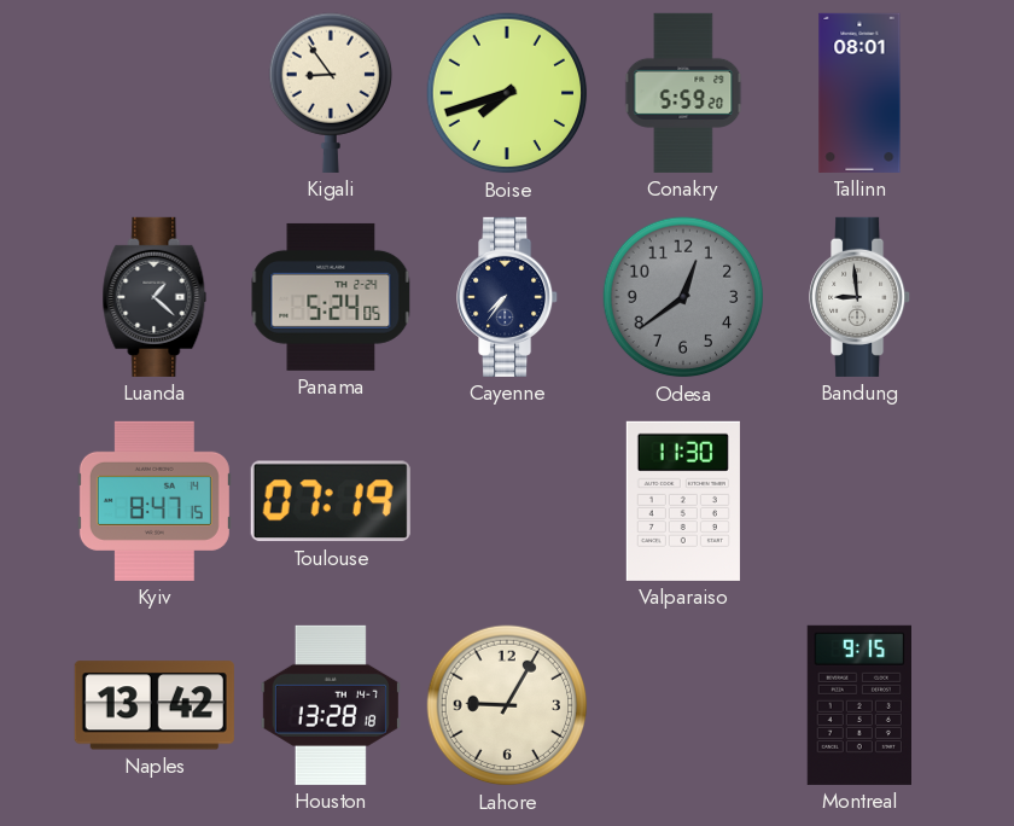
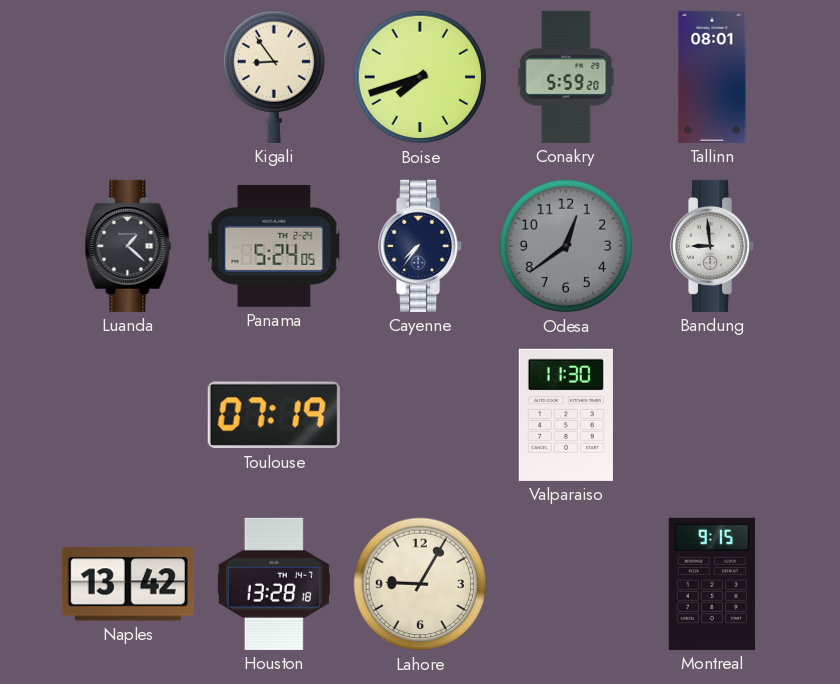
Kyiv: 8:47 -> none
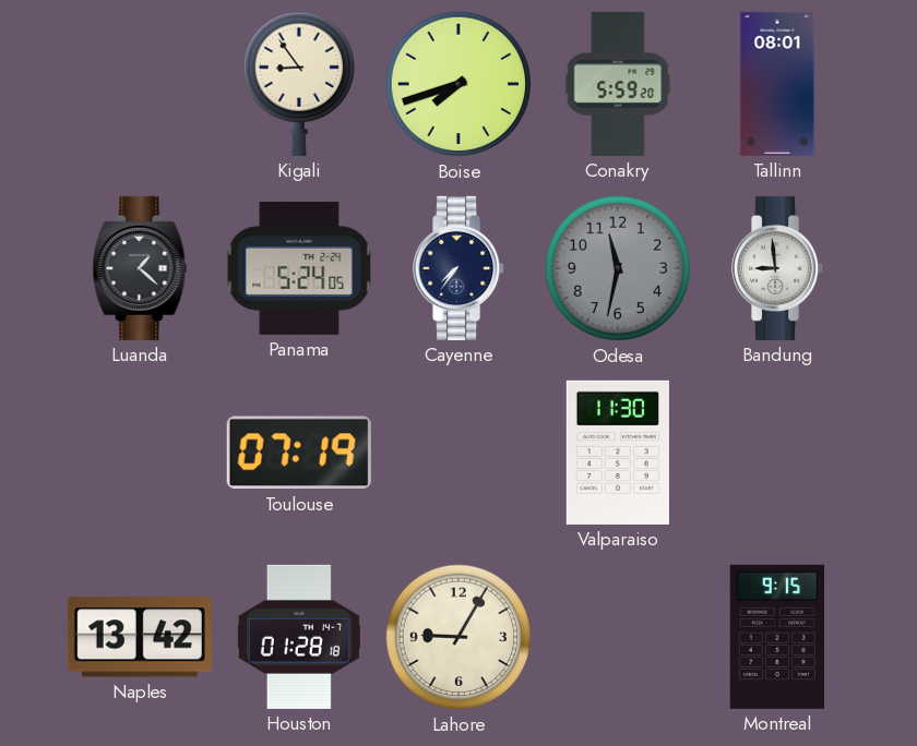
Odesa: 12:39 -> 11:32
Houston: 13:28 -> 01:28
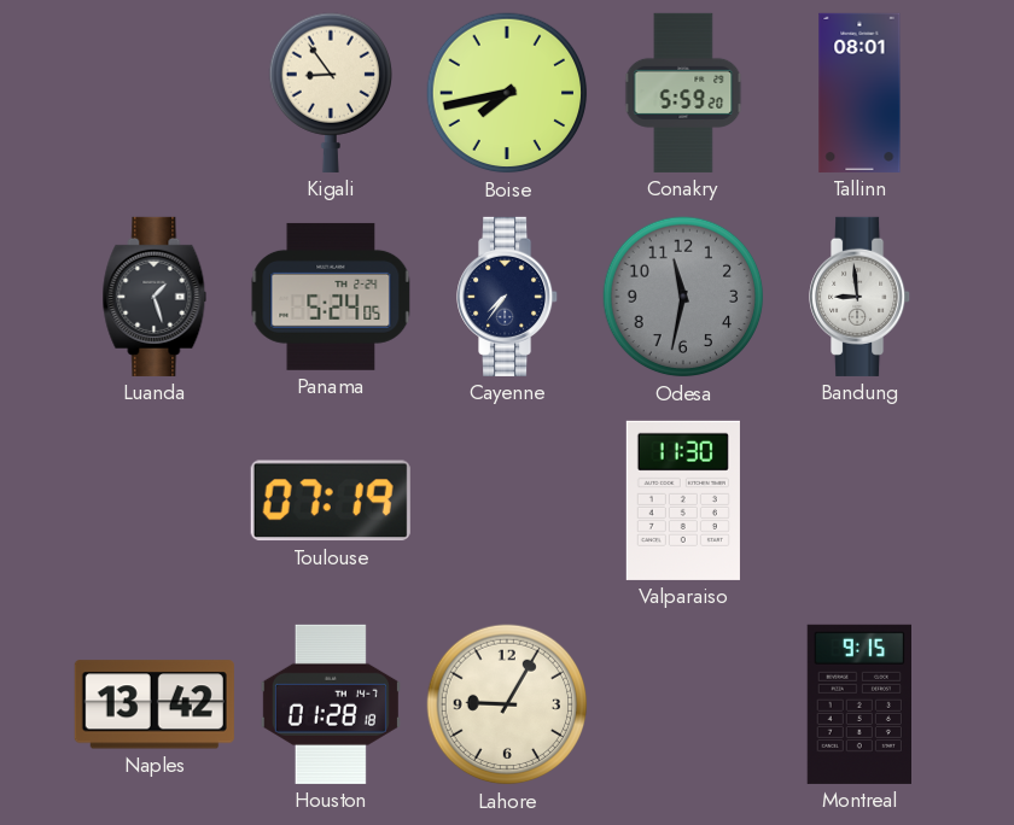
Boise: 7:42 -> 7:43
Luanda: 1:22 -> 1:27
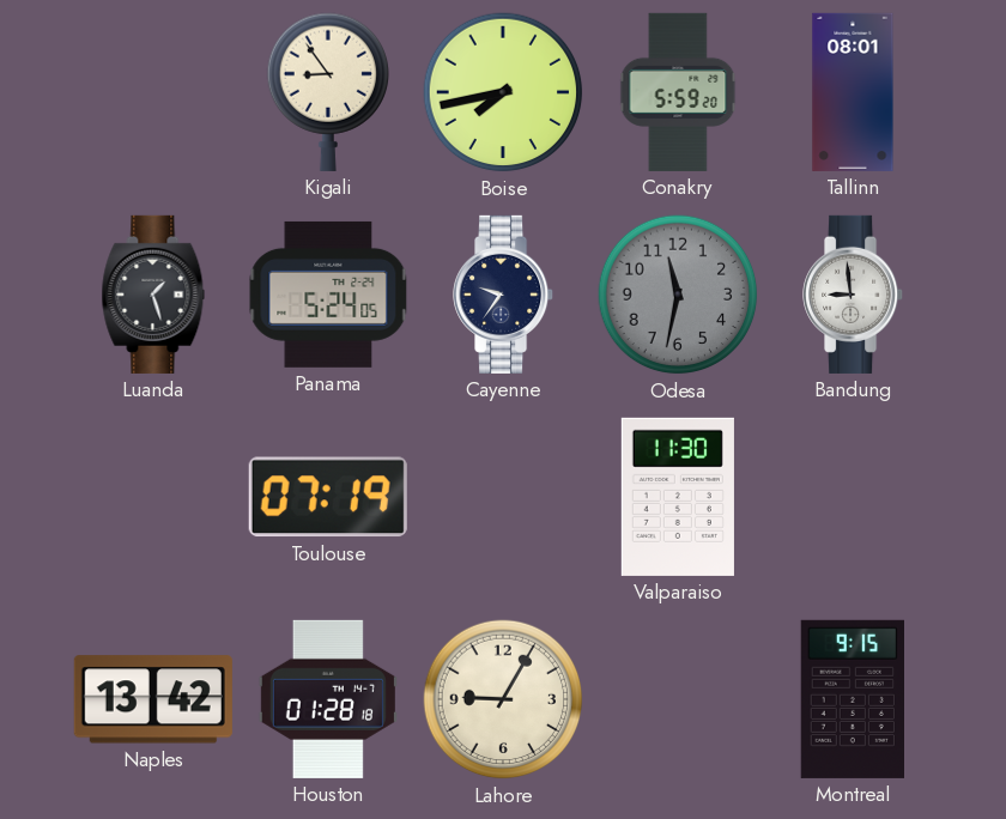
Cayenne: 7:36 -> 9:36
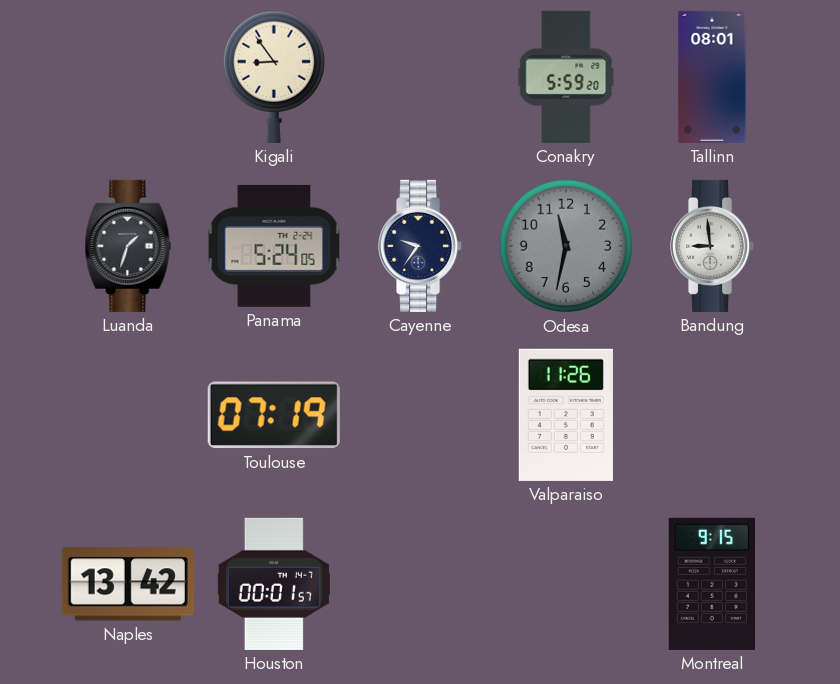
Boise: 7:43 -> none
Luanda: 1:27 -> 1:33
Valparaiso: 11:30 -> 11:26
Houston: 01:28 -> 00:01
Lahore: 9:05 -> none
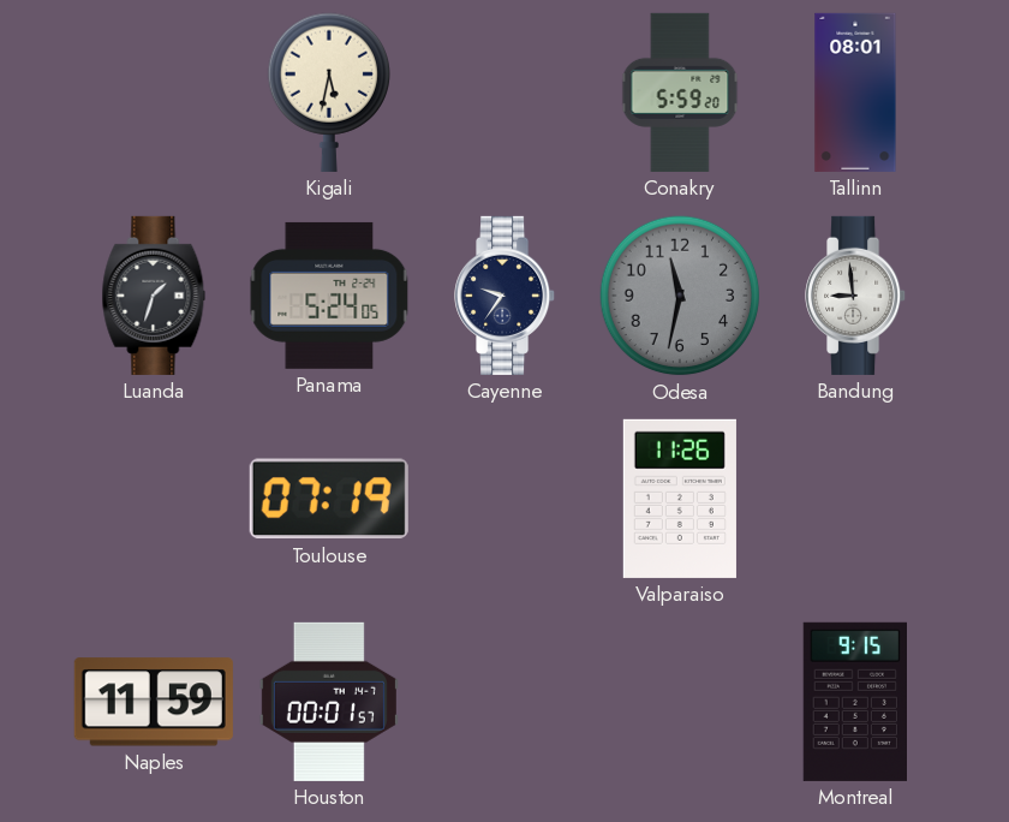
Kigali: 8:54 -> 5:32
Naples: 13:42 -> 11:59
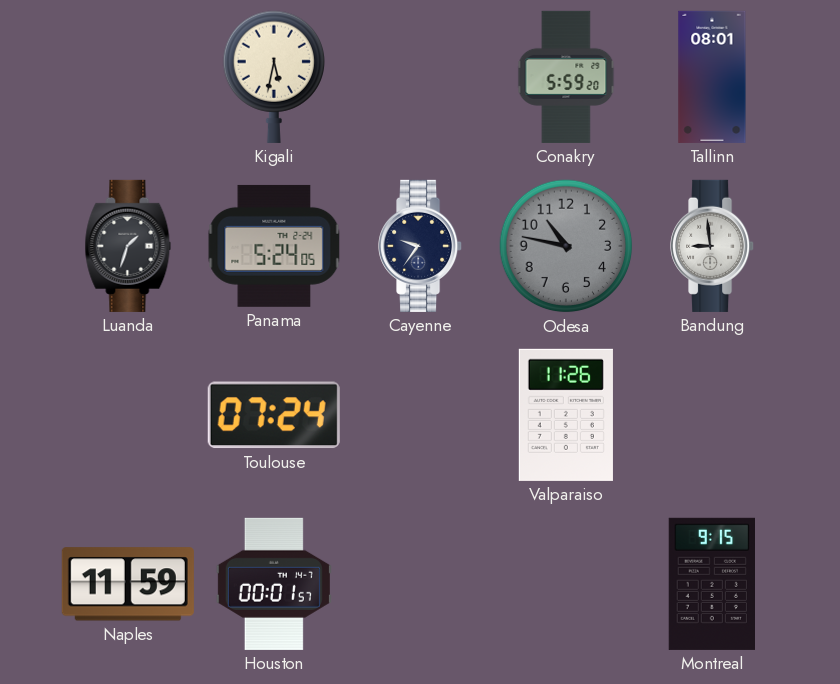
Odesa: 11:32 -> 10:47
Toulouse: 07:19 -> 07:24
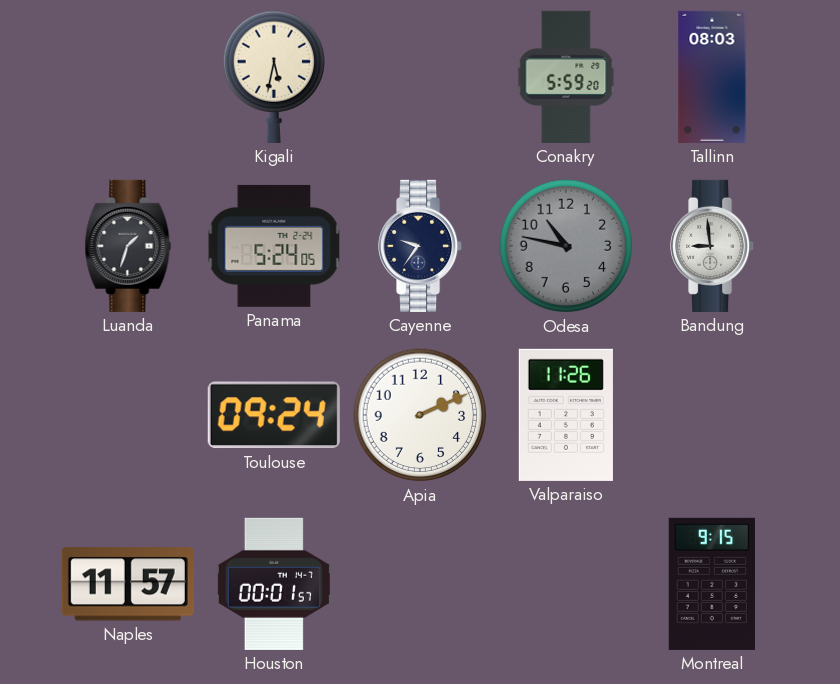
Tallinn: 08:01 -> 08:03
Toulouse: 07:24 -> 09:24
Apia: none -> 2:11
Naples: 11:59 -> 11:57
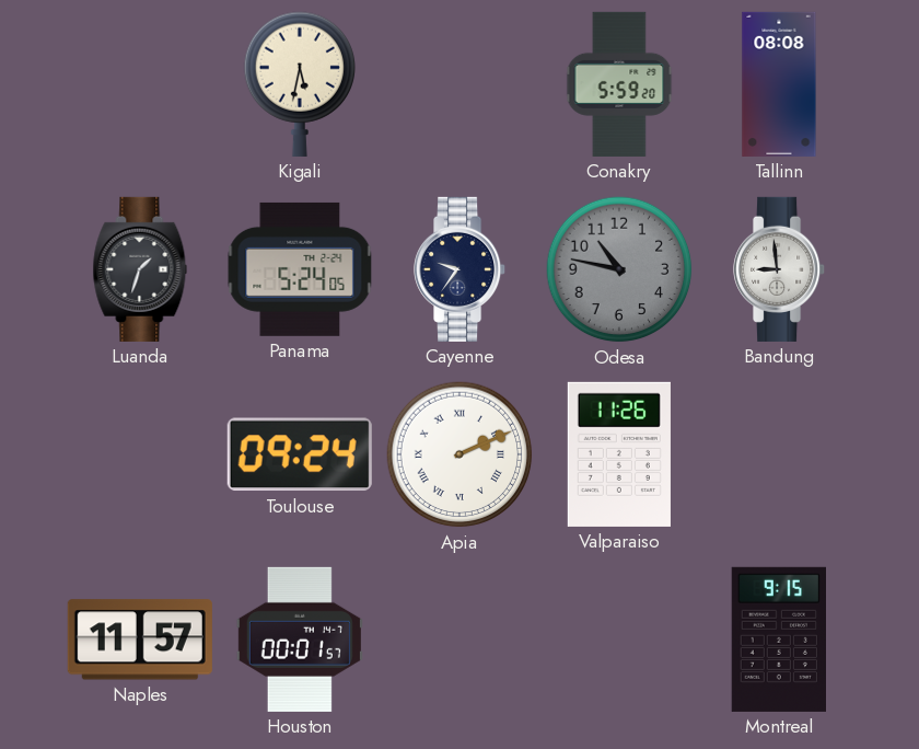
Tallinn: 08:03 -> 08:08
Apia numerals: Arabic -> Roman
